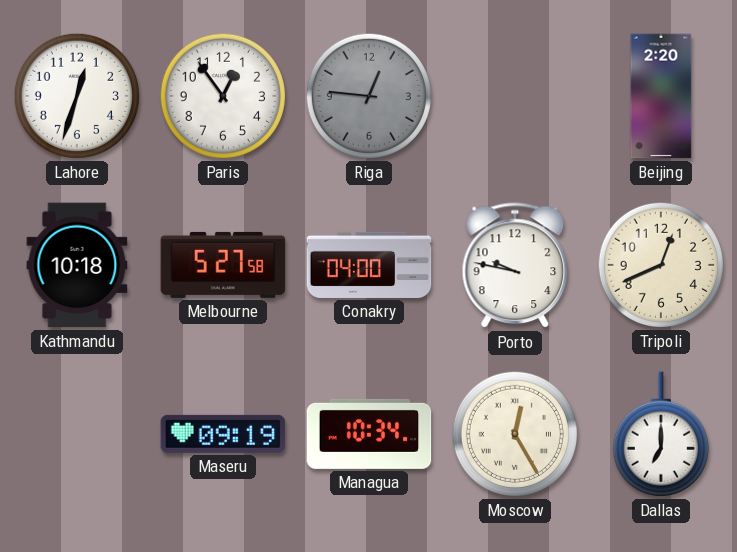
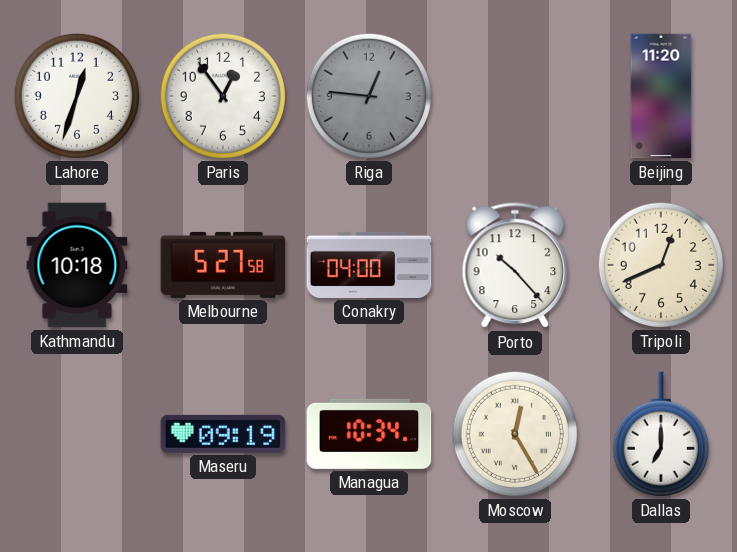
Beijing: 2:20 -> 11:20
Porto: 9:47 -> 10:23
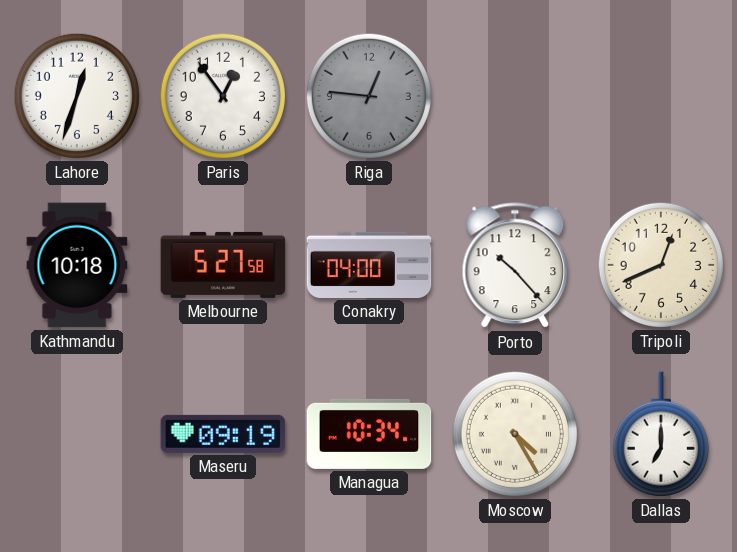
Beijing: 11:20 -> none
Moscow: 12:25 -> 4:25
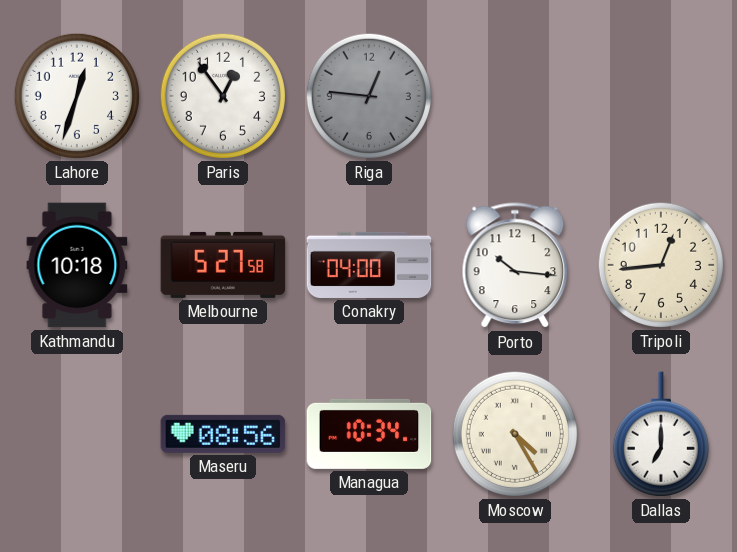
Porto: 10:23 -> 10:16
Tripoli: 12:41 -> 12:44
Maseru: 09:19 -> 08:56
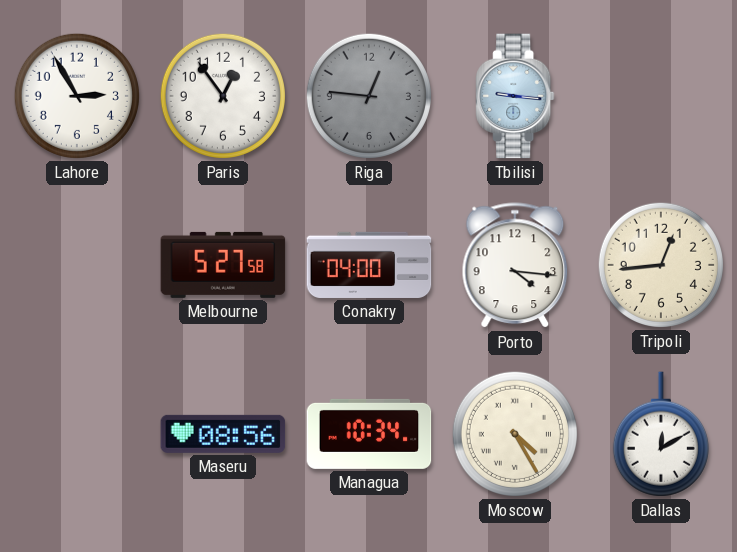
Lahore: 12:33 -> 2:55
Tbilisi: none -> 9:16
Kathmandu: 10:18 -> none
Porto: 10:16 -> 4:16
Dallas: 7:00 -> 12:10
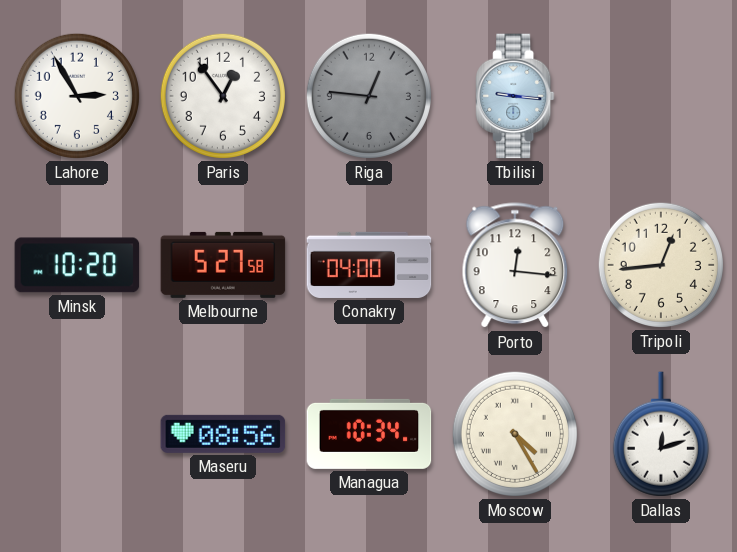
Minsk: none -> 10:20
Porto: 4:16 -> 12:16
Dallas: 12:10 -> 12:12
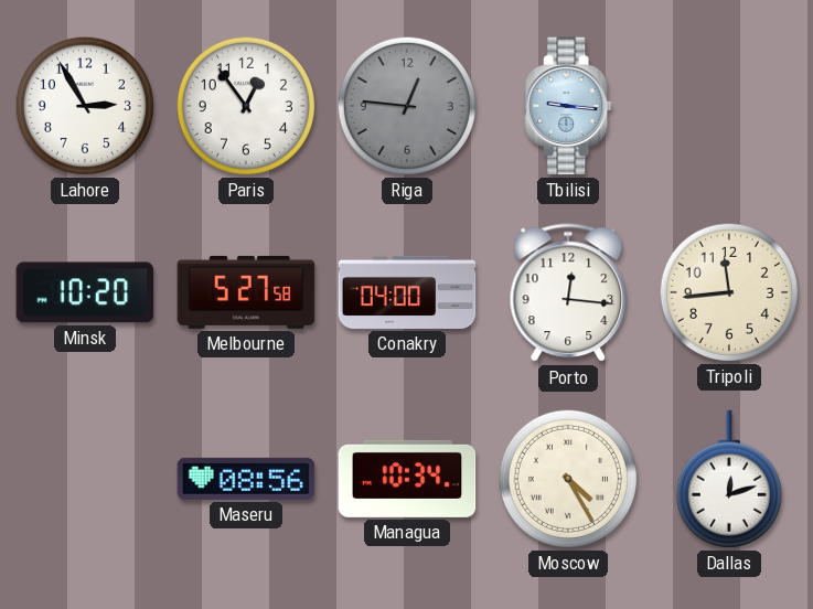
Tripoli: 12:44 -> 11:44
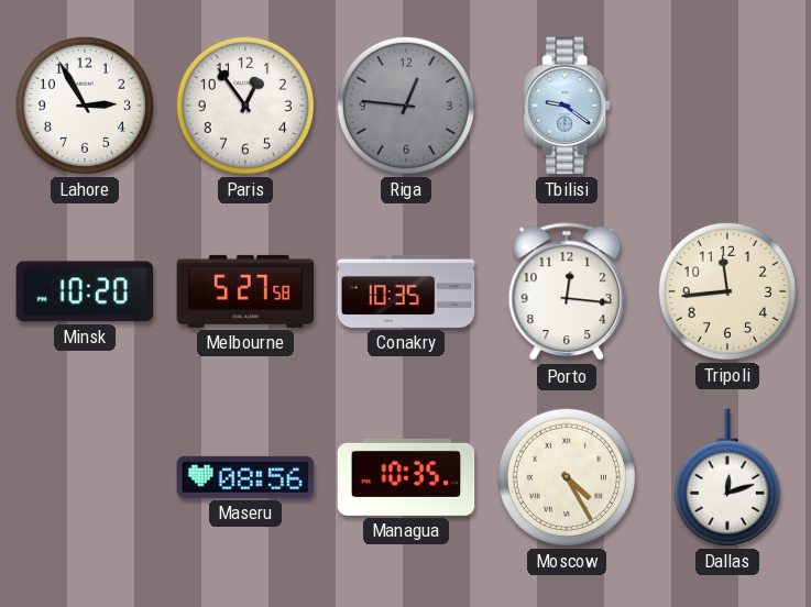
Tbilisi: 9:16 -> 9:21
Conakry: 04:00 -> 10:35
Managua: 10:34 -> 10:35
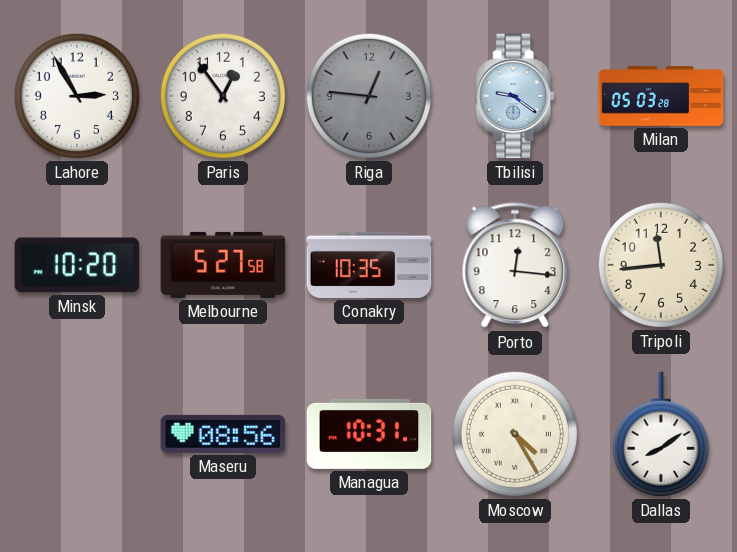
Milan: none -> 05:03
Managua: 10:35 -> 10:31
Dallas: 12:12 -> 8:09
